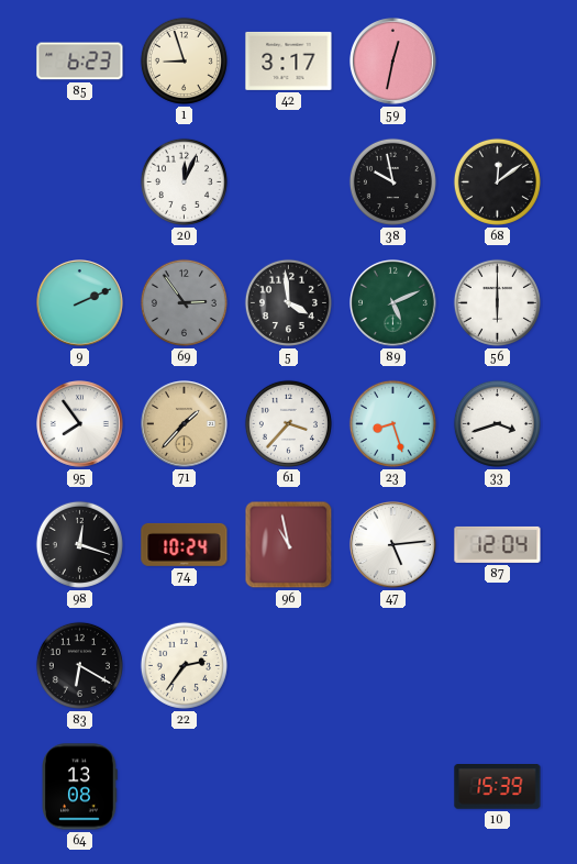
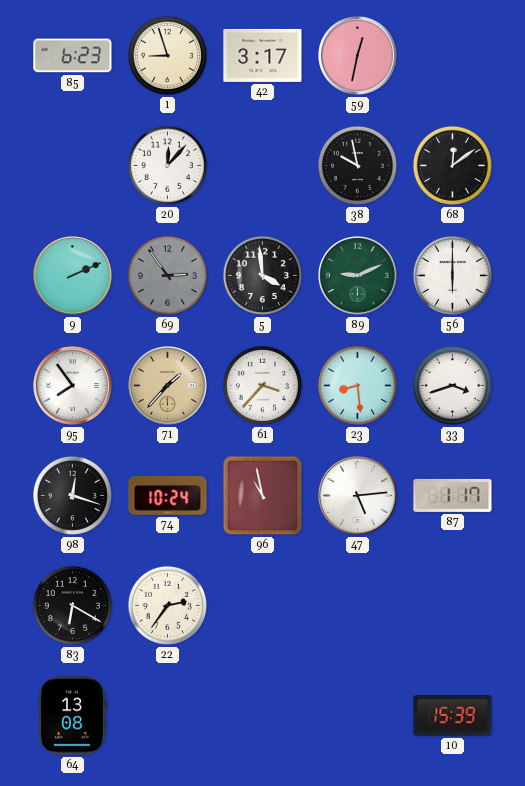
20: 12:04 -> 12:07
89: 5:11 -> 9:11
23: 8:27 -> 8:29
87: 12:04 -> 1:17
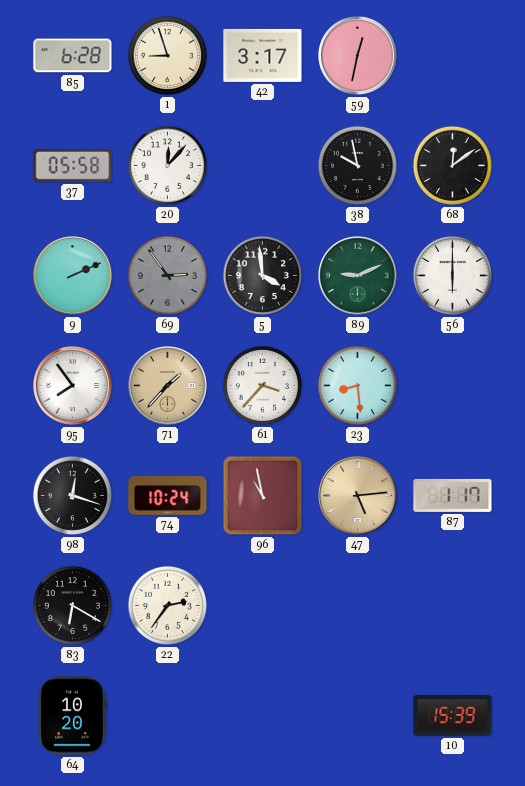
85: 6:23 -> 6:28
37: none -> 05:58
33: 3:42 -> none
47 dial: white -> champagne
64: 13:08 -> 10:20
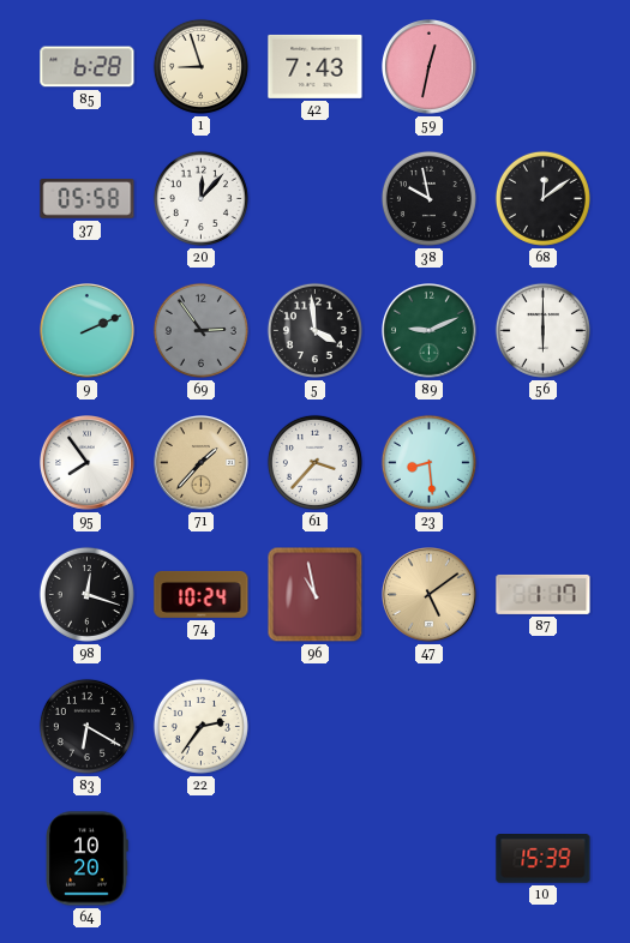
42: 3:17 -> 7:43
47: 5:14 -> 5:09
